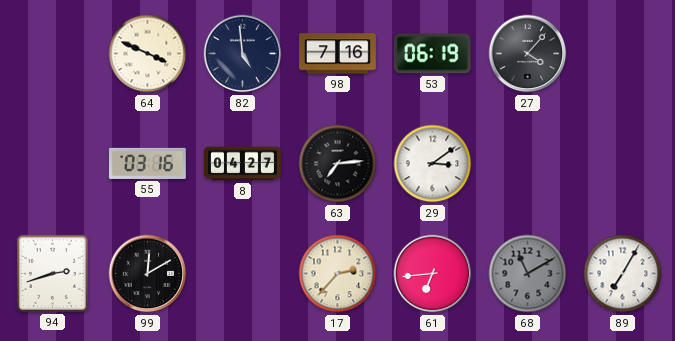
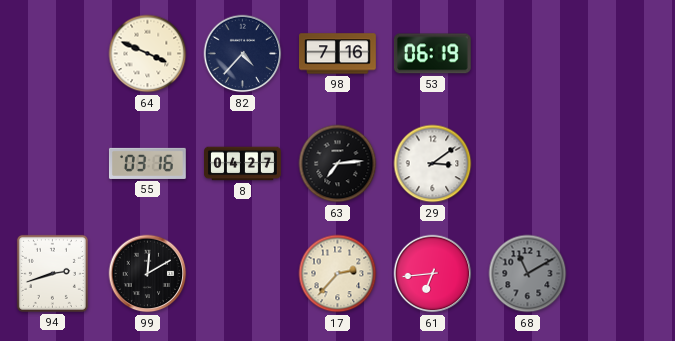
82: 4:59 -> 4:37
27: 4:07 -> none
89: 7:05 -> none
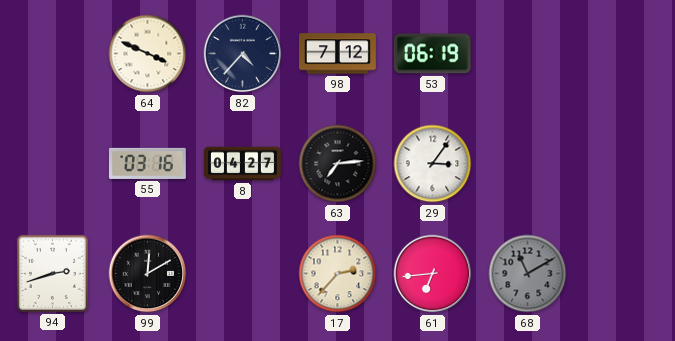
98: 7:16 -> 7:12
29: 3:09 -> 3:06
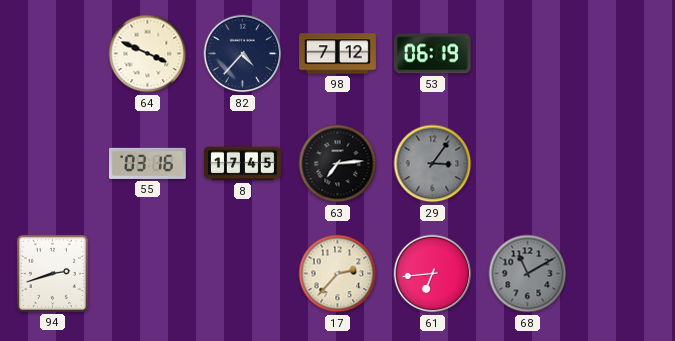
8: 04:27 -> 17:45
29 dial: white -> grey
99: 12:10 -> none
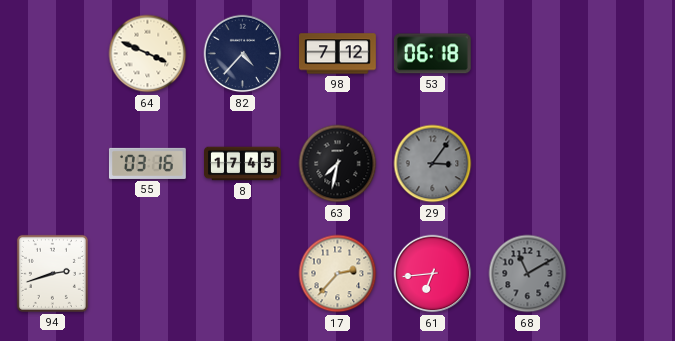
53: 06:19 -> 06:18
63: 7:14 -> 7:32
